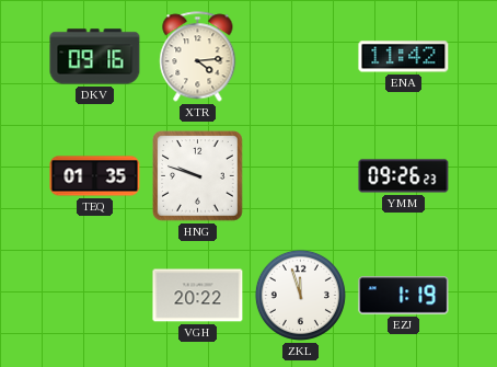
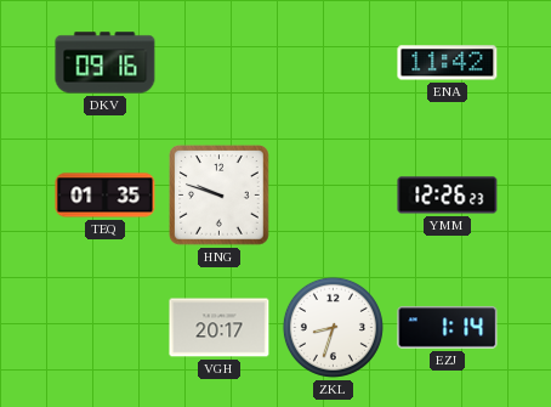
XTR: 4:14 -> none
YMM: 09:26 -> 12:26
VGH: 20:22 -> 20:17
ZKL: 11:57 -> 8:33
EZJ: 1:19 -> 1:14
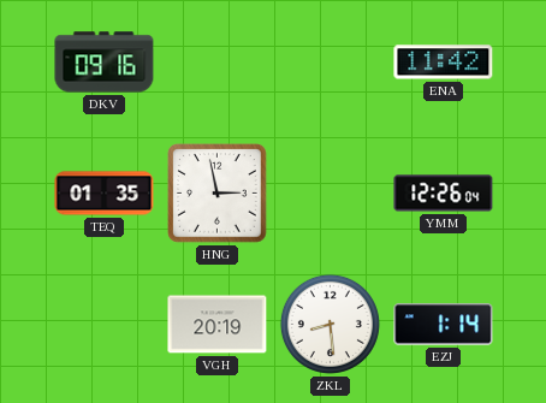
HNG: 9:48 -> 2:58
YMM: 12:26:23 -> 12:26:04
VGH: 20:17 -> 20:19
ZKL: 8:33 -> 8:29
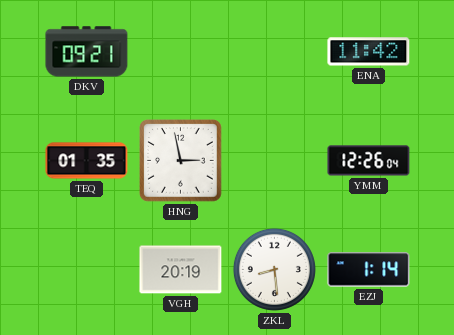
DKV: 09:16 -> 09:21
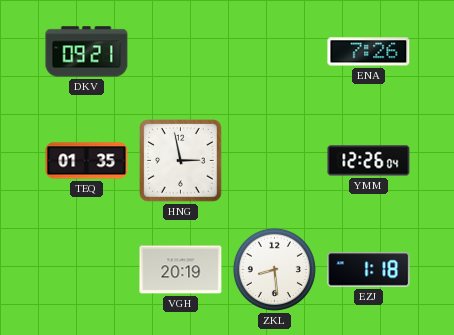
ENA: 11:42 -> 7:26
EZJ: 1:14 -> 1:18
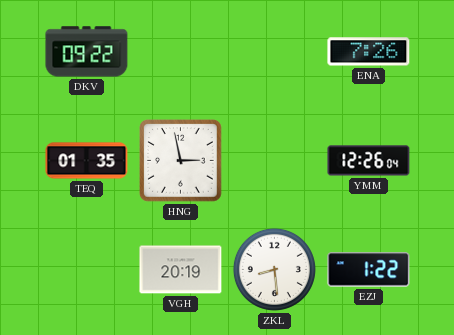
DKV: 09:21 -> 09:22
EZJ: 1:18 -> 1:22
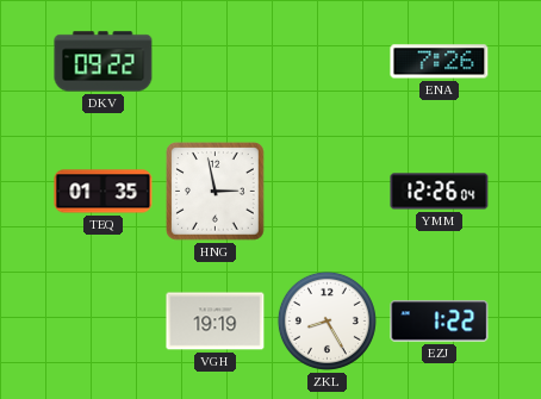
VGH: 20:19 -> 19:19
ZKL: 8:29 -> 8:25
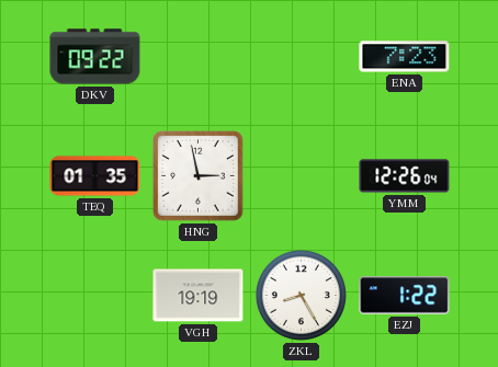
ENA: 7:26 -> 7:23
